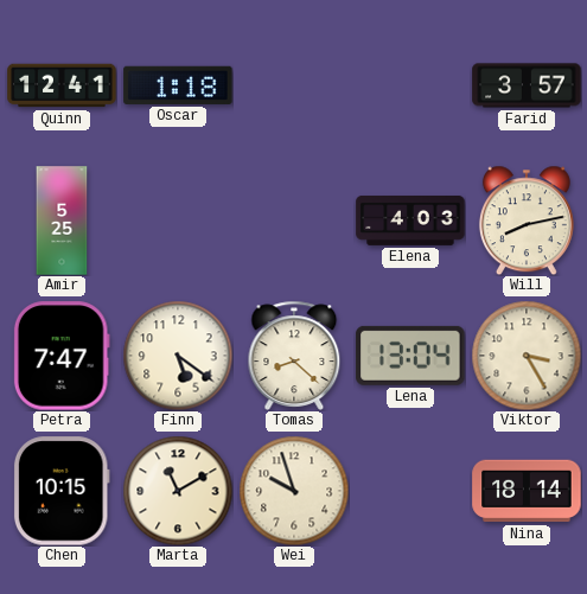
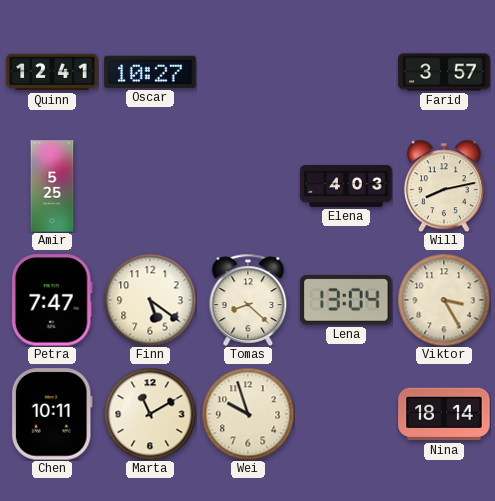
Oscar: 1:18 -> 10:27
Chen: 10:15 -> 10:11
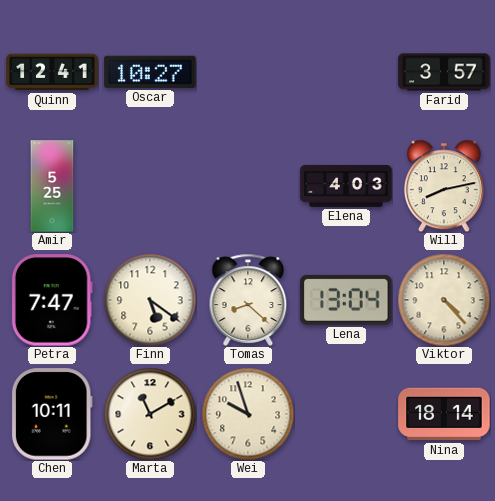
Viktor: 3:25 -> 4:23
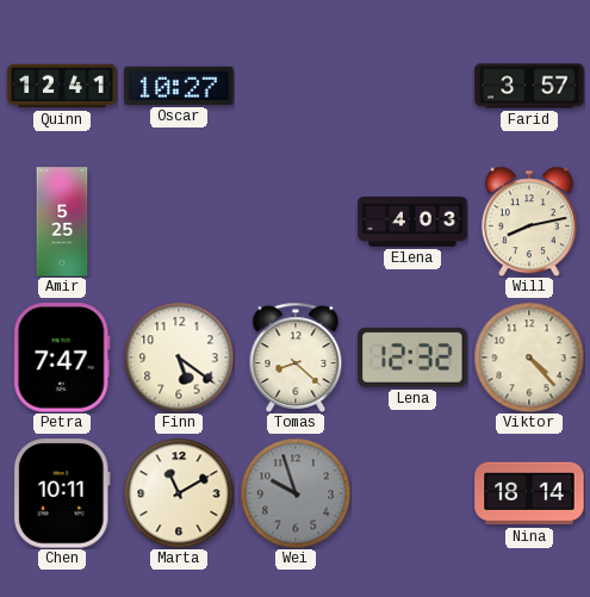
Lena: 13:04 -> 12:32
Wei dial: cream -> grey
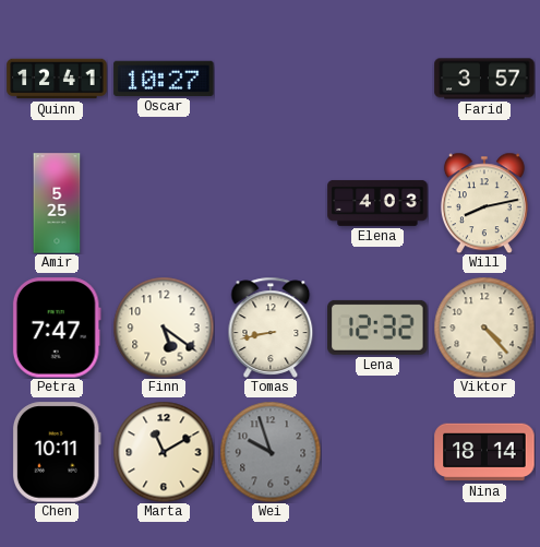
Tomas: 8:22 -> 8:43
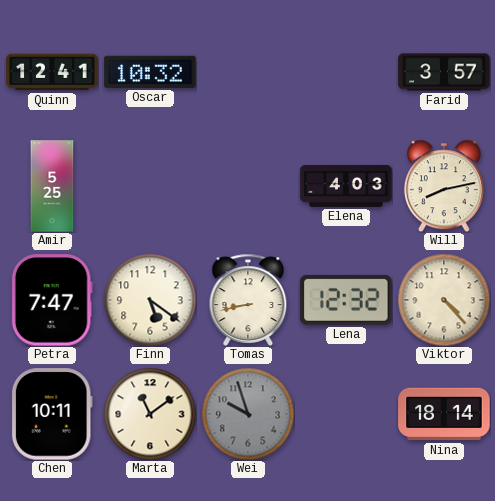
Oscar: 10:27 -> 10:32
Marta: 11:10 -> 11:09
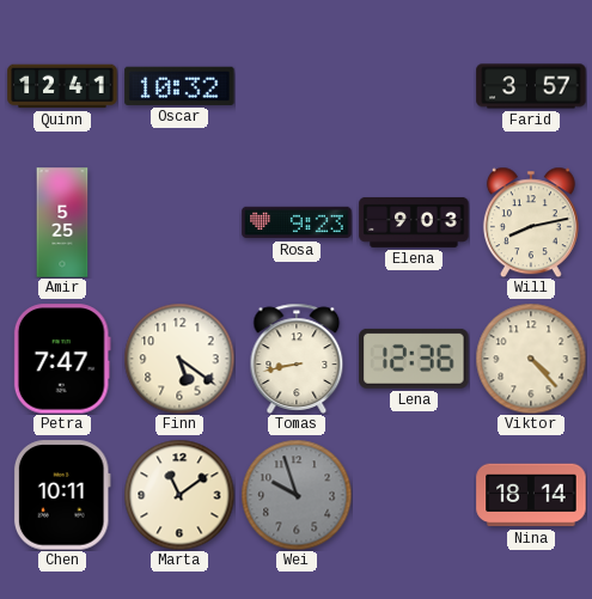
Rosa: none -> 9:23
Elena: 4:03 -> 9:03
Lena: 12:32 -> 12:36
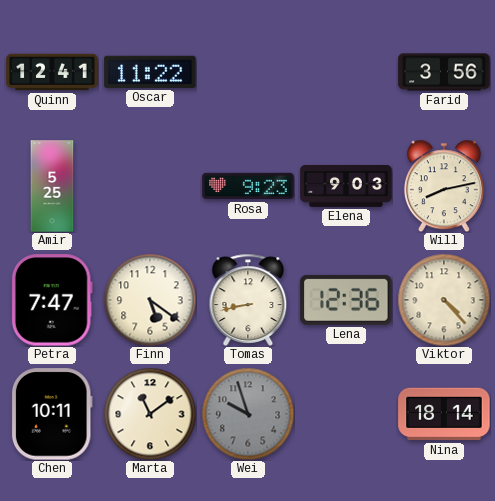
Oscar: 10:32 -> 11:22
Farid: 3:57 -> 3:56
